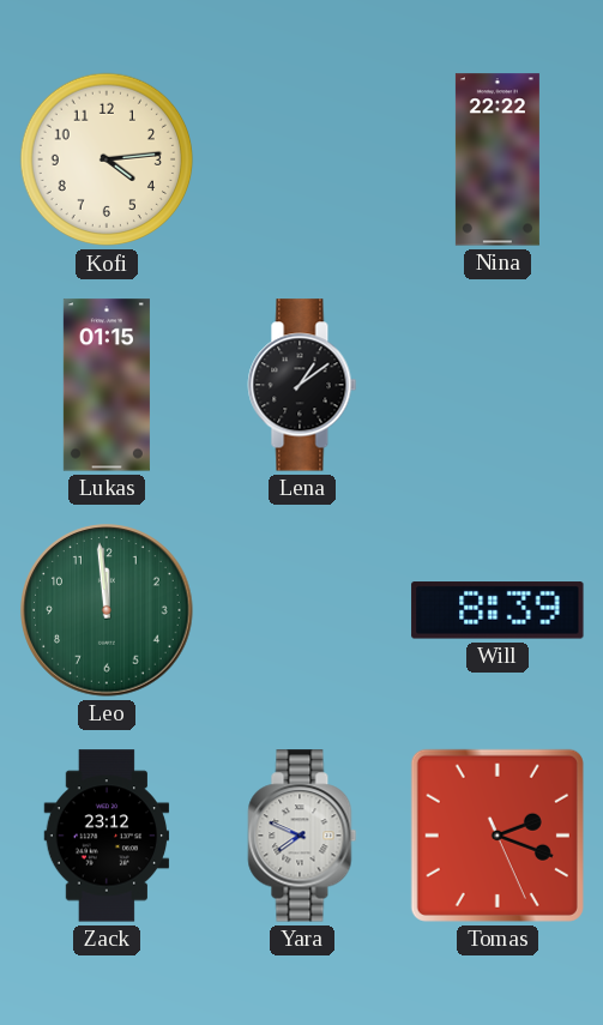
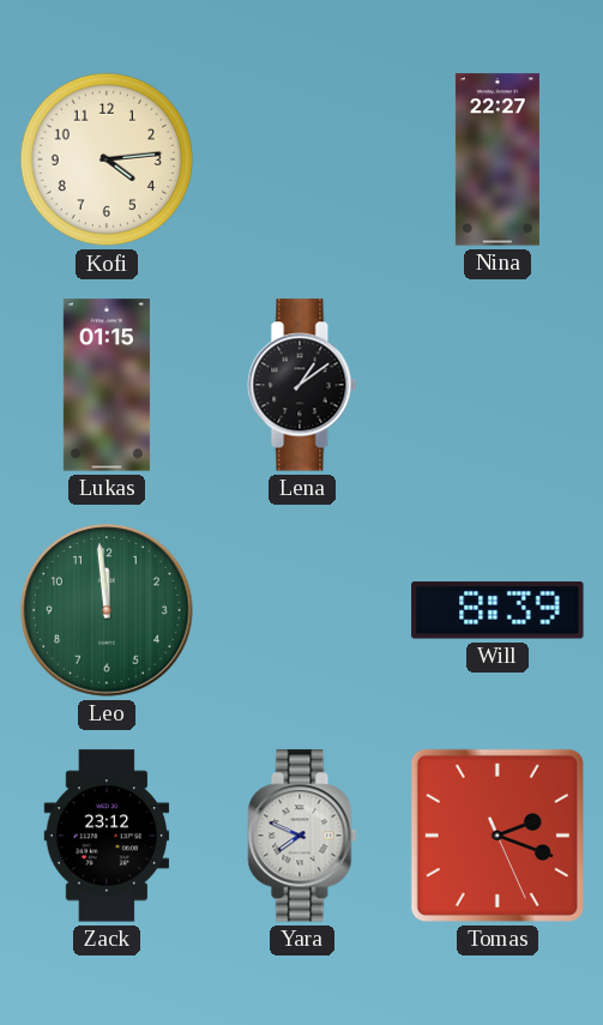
Nina: 22:22 -> 22:27
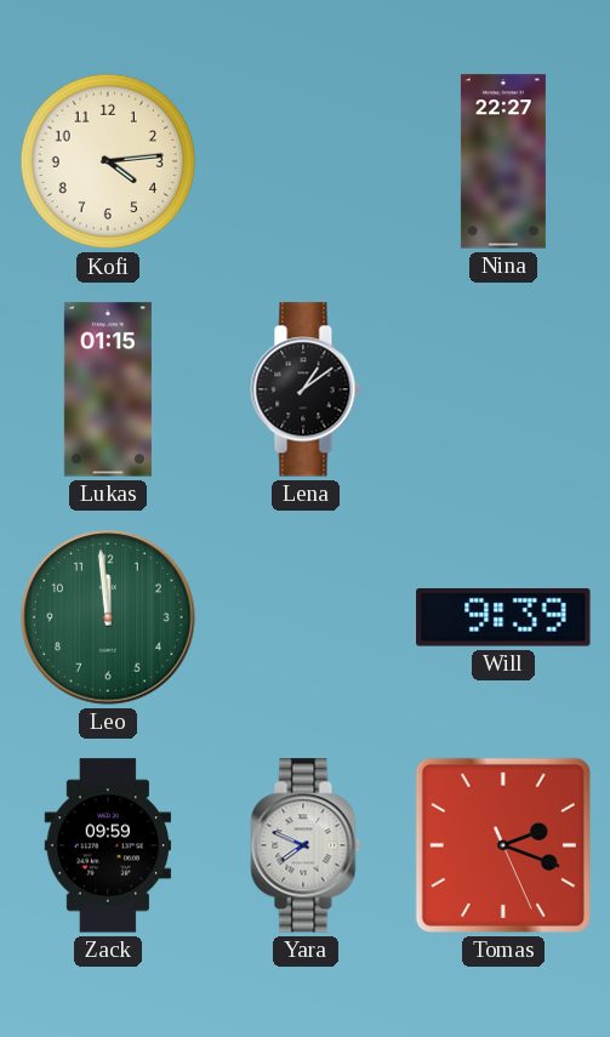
Will: 8:39 -> 9:39
Zack: 23:12 -> 09:59
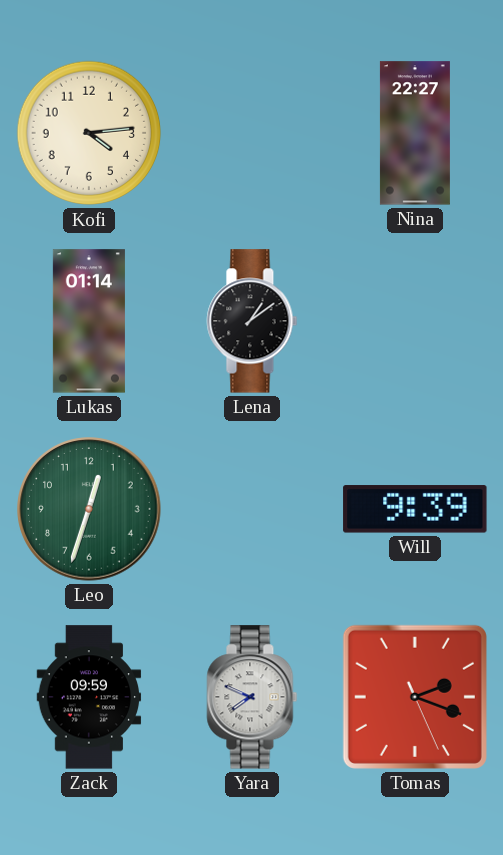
Lukas: 01:15 -> 01:14
Leo: 11:59 -> 12:33
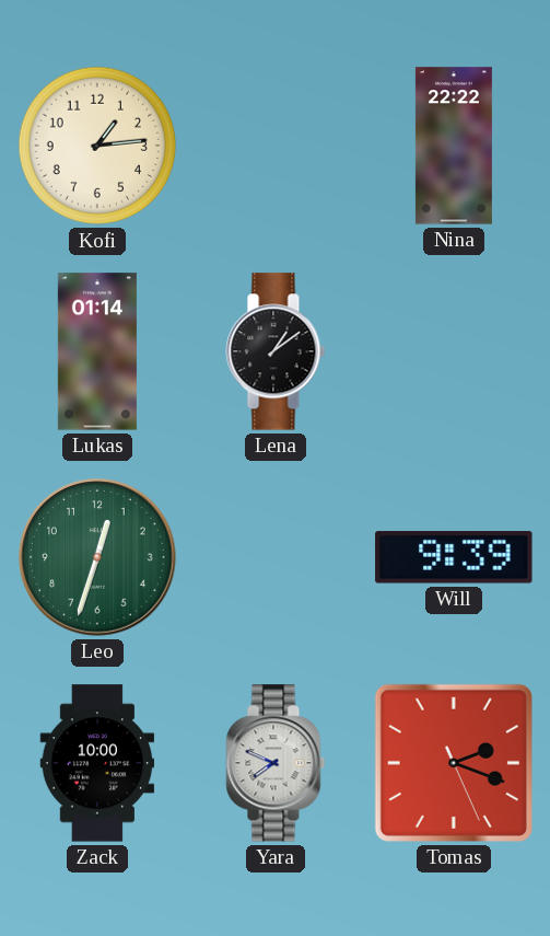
Kofi: 4:14 -> 1:14
Nina: 22:27 -> 22:22
Zack: 09:59 -> 10:00
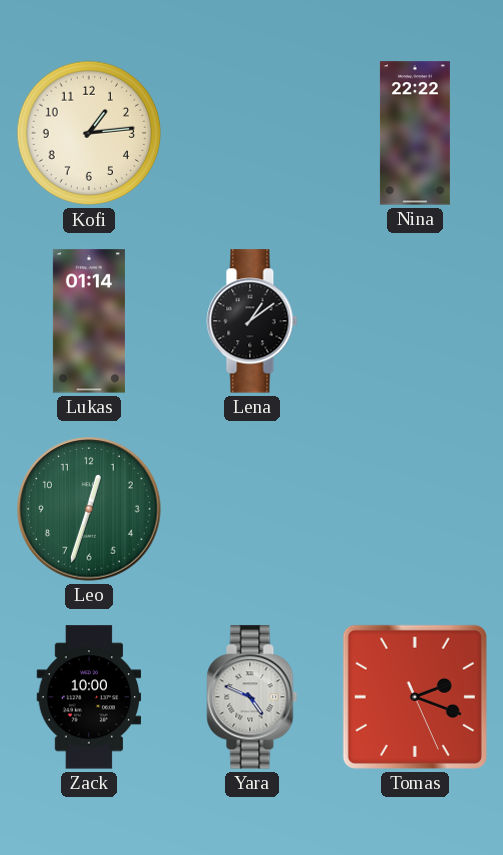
Will: 9:39 -> none
Yara: 7:49 -> 4:49
